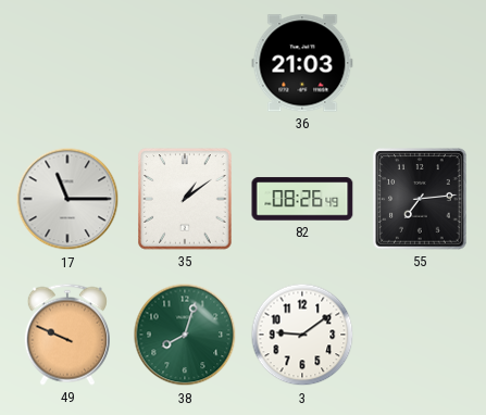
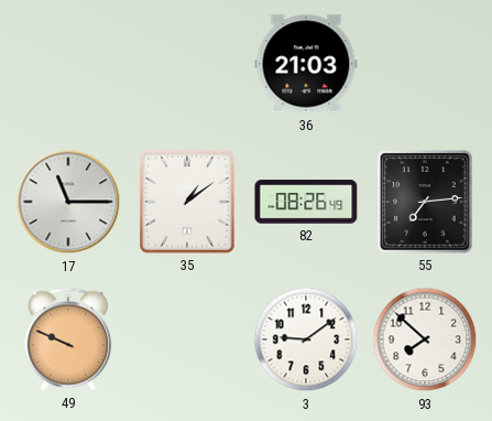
38: 8:03 -> none
93: none -> 7:52
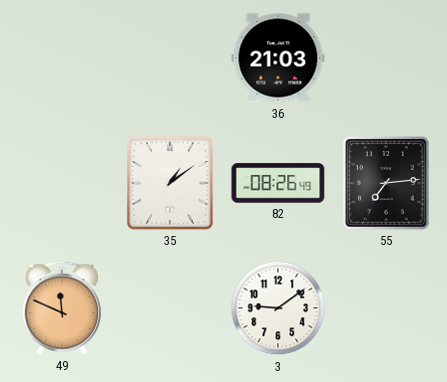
17: 11:15 -> none
49: 9:49 -> 11:49
93: 7:52 -> none
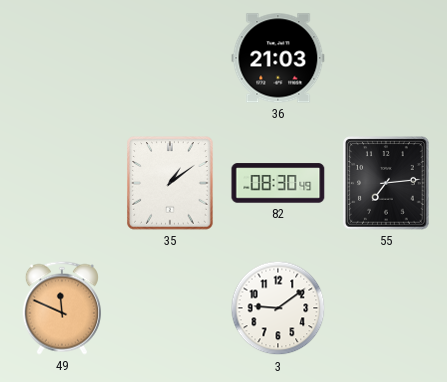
82: 08:26 -> 08:30
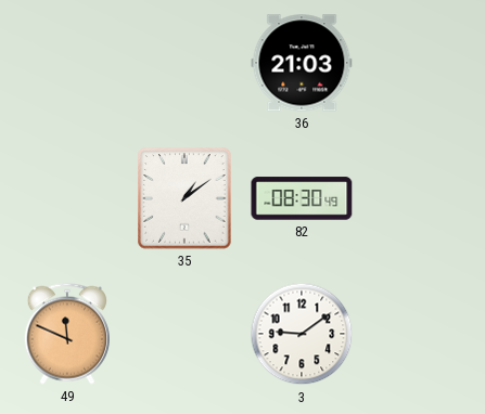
55: 7:14 -> none
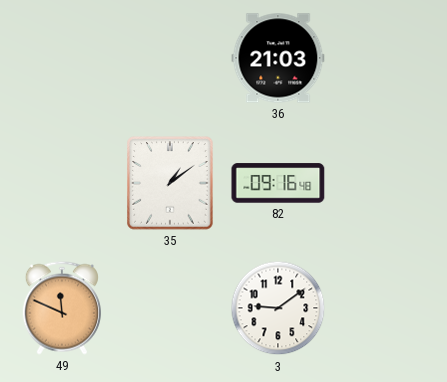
82: 08:30 -> 09:16
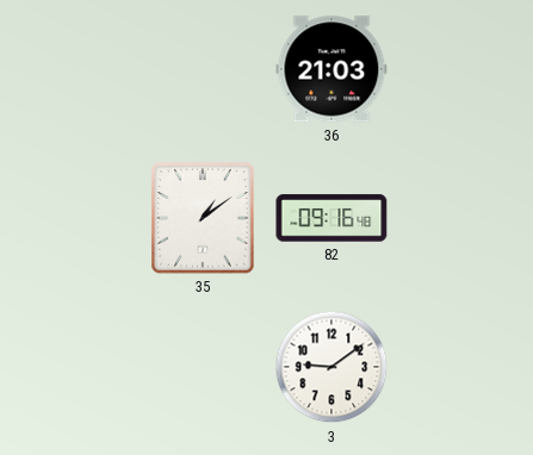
49: 11:49 -> none
